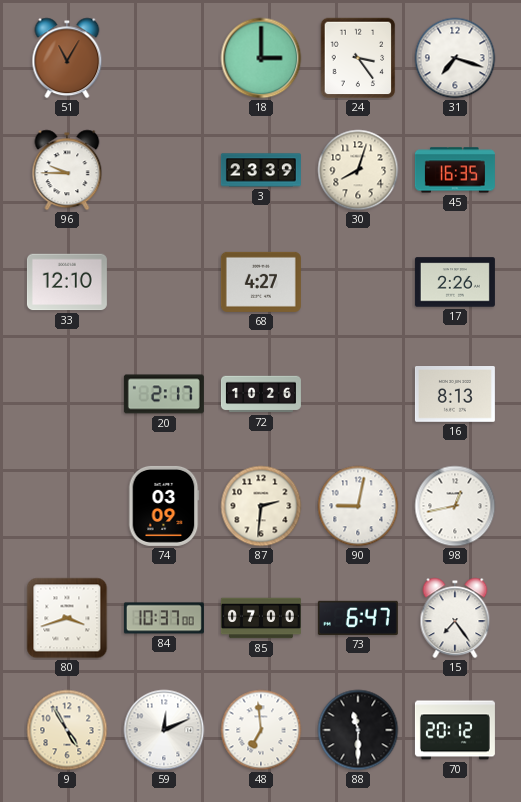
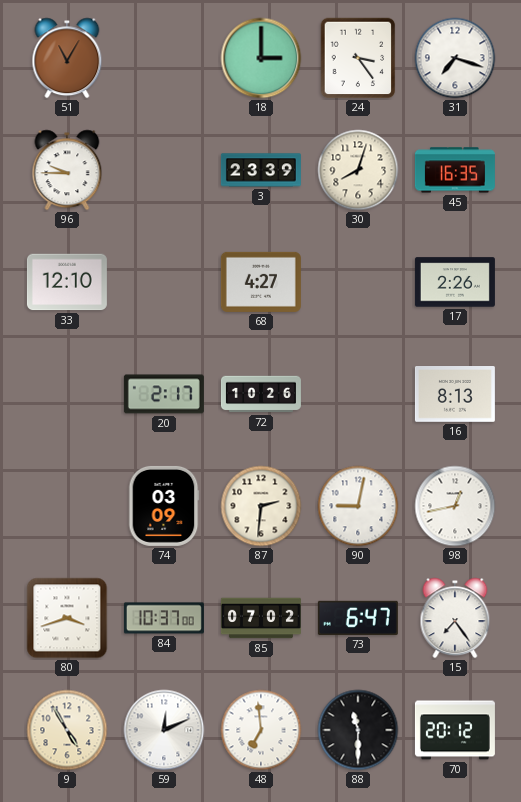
85: 07:00 -> 07:02
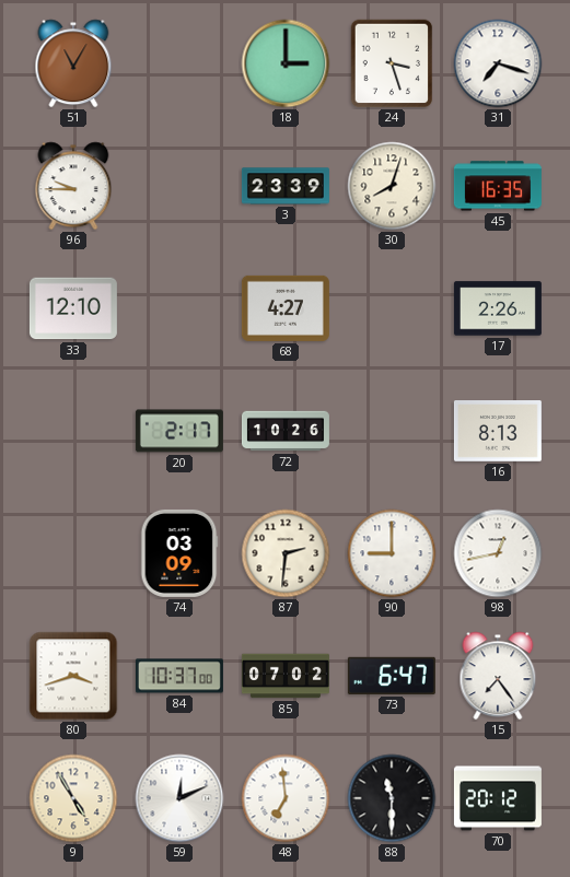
24: 3:24 -> 3:27
90: 9:02 -> 9:00
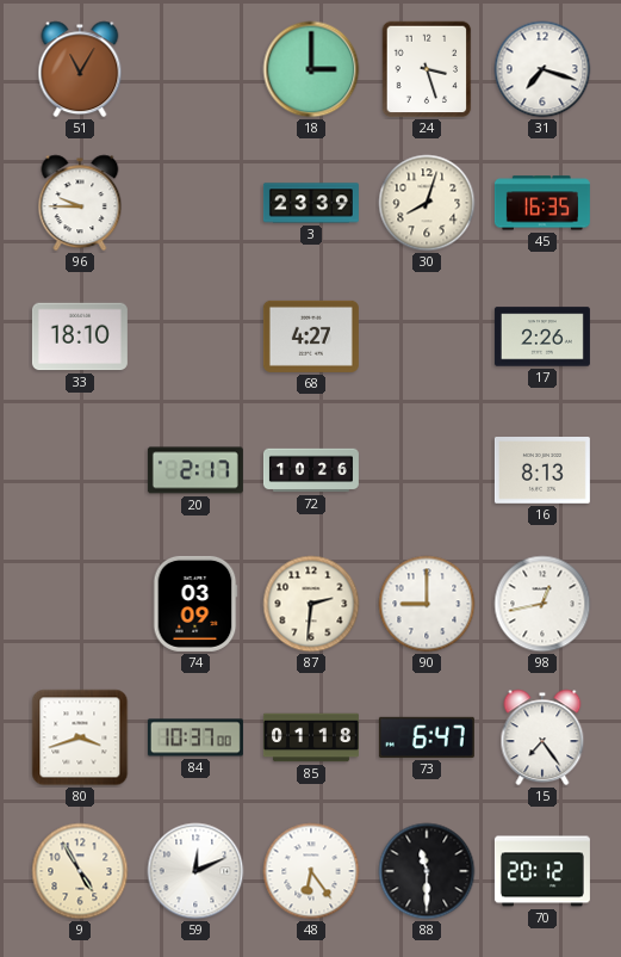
33: 12:10 -> 18:10
85: 07:02 -> 01:18
48: 6:59 -> 6:24
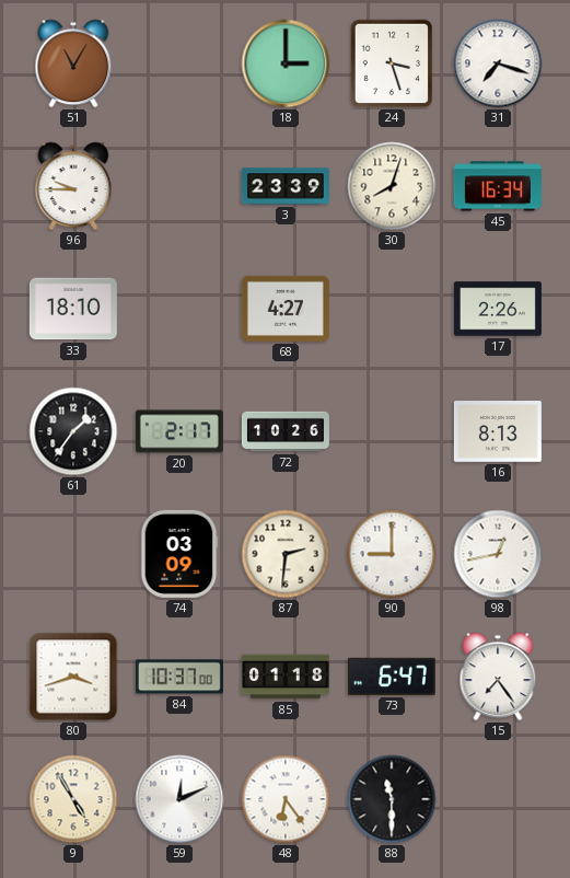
45: 16:35 -> 16:34
61: none -> 1:36
70: 20:12 -> none
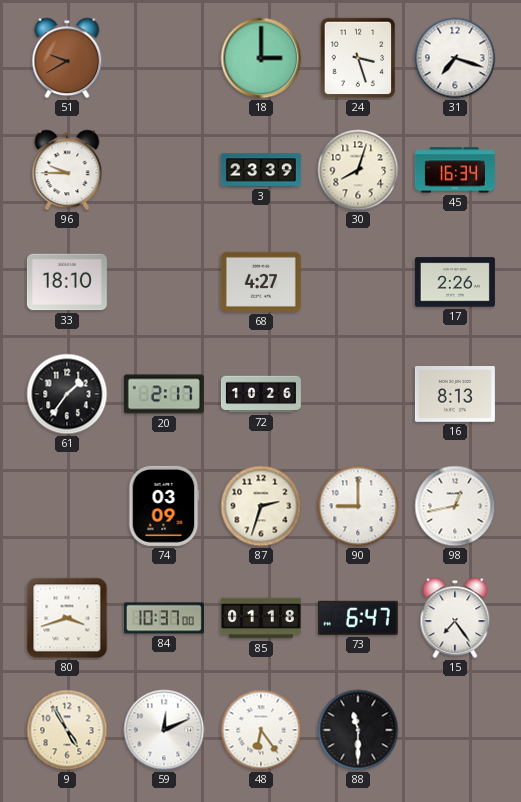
51: 11:05 -> 9:40
87: 2:31 -> 2:33
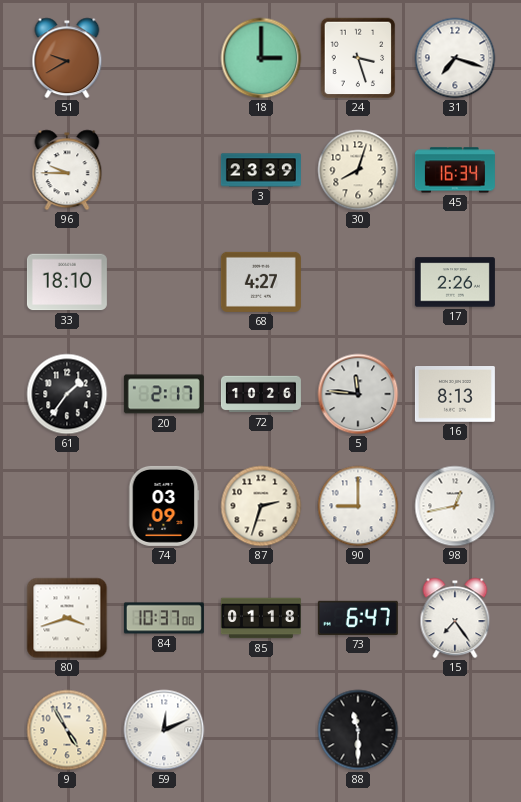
5: none -> 11:46
48: 6:24 -> none
